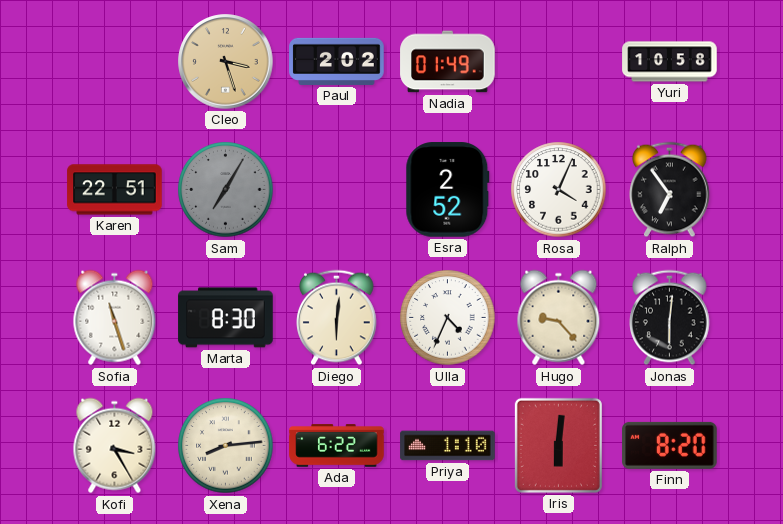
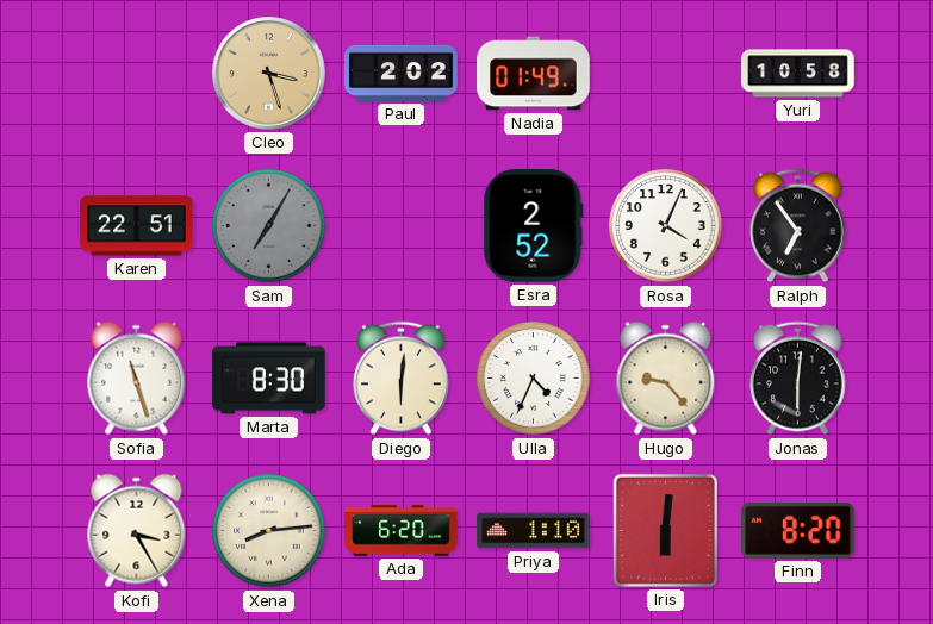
Ada: 6:22 -> 6:20
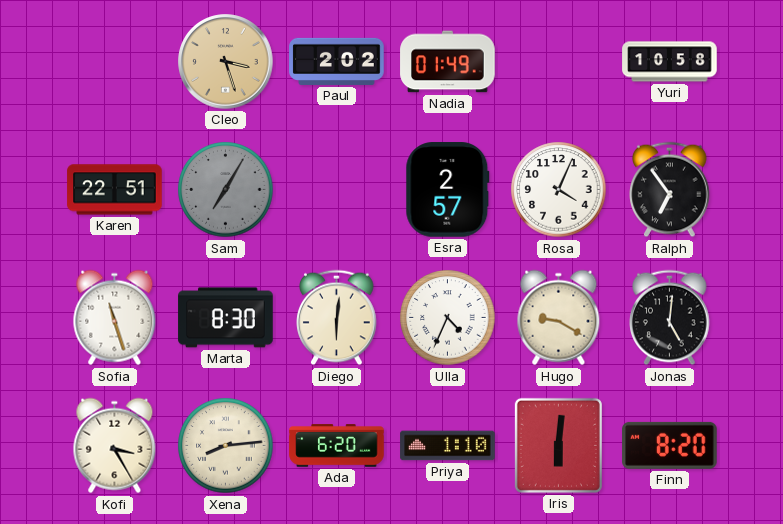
Esra: 2:52 -> 2:57
Hugo: 9:23 -> 9:20
Jonas: 6:01 -> 5:01
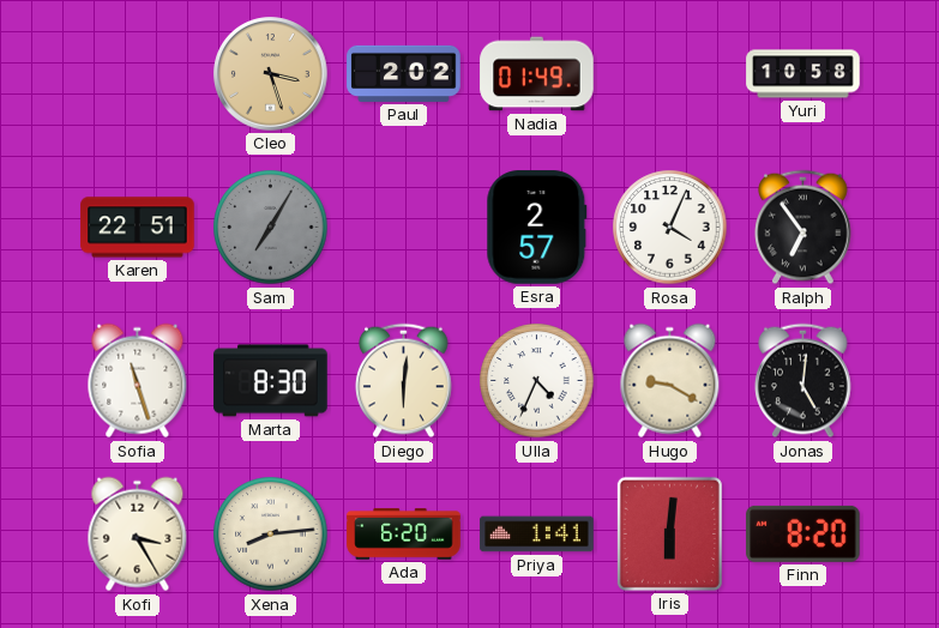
Priya: 1:10 -> 1:41
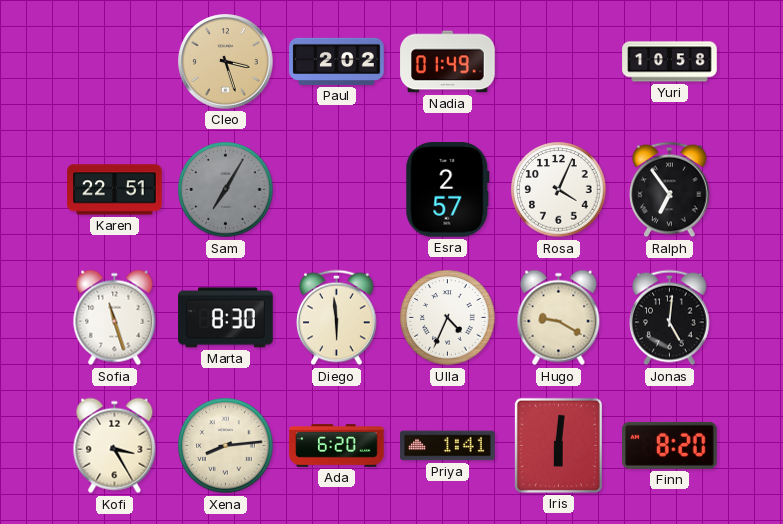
Diego: 6:01 -> 5:59
